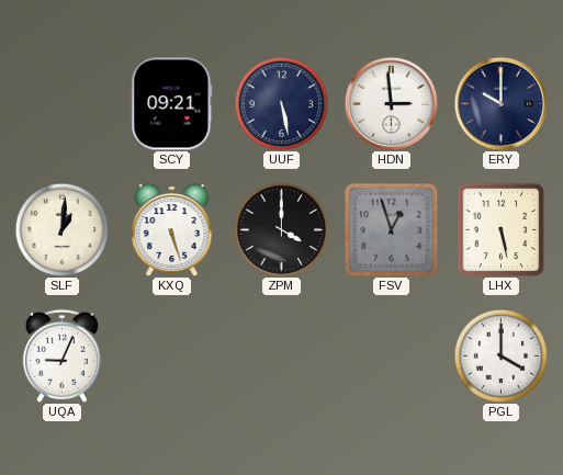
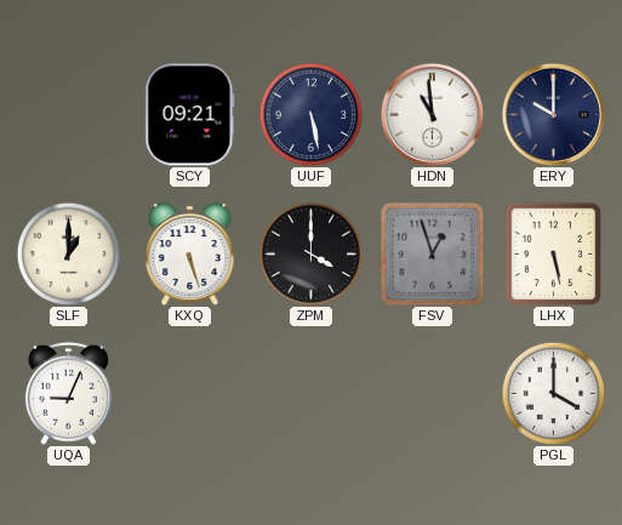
HDN: 2:59 -> 10:59
SLF: 1:01 -> 1:00
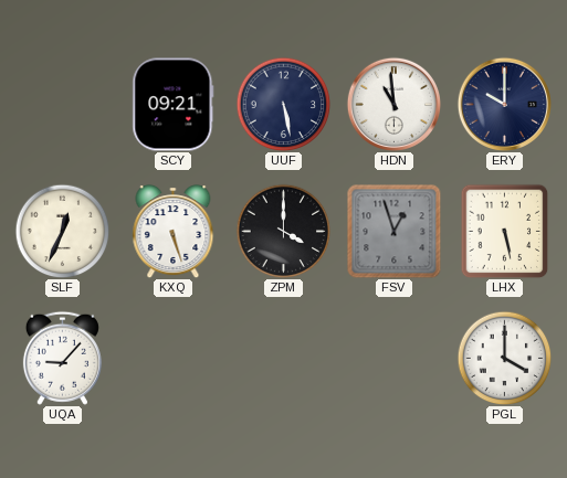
SLF: 1:00 -> 12:34
UQA: 9:04 -> 9:07
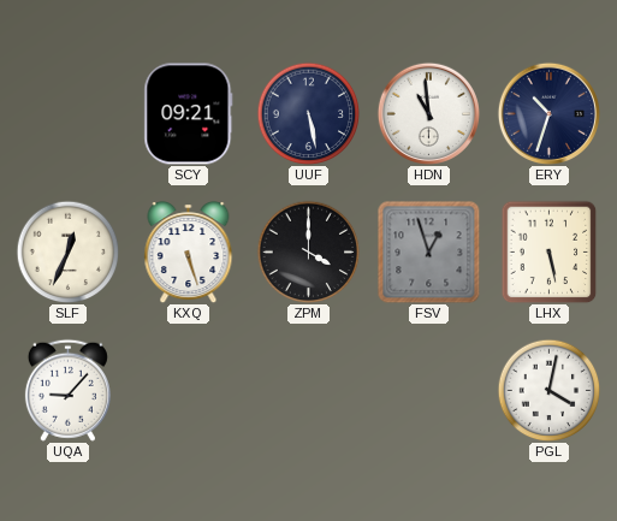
ERY: 10:00 -> 10:33
PGL: 4:00 -> 4:02
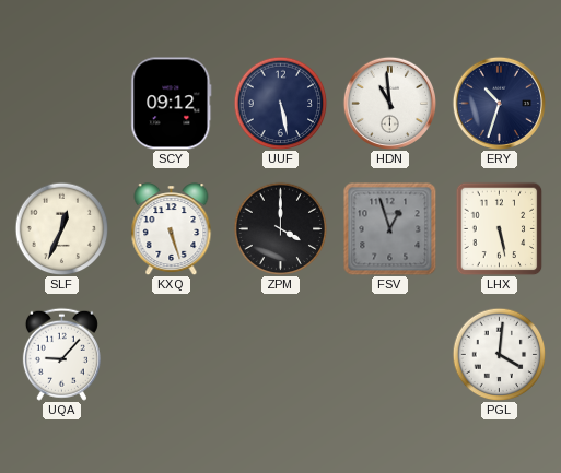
SCY: 09:21 -> 09:12
PGL: 4:02 -> 4:01
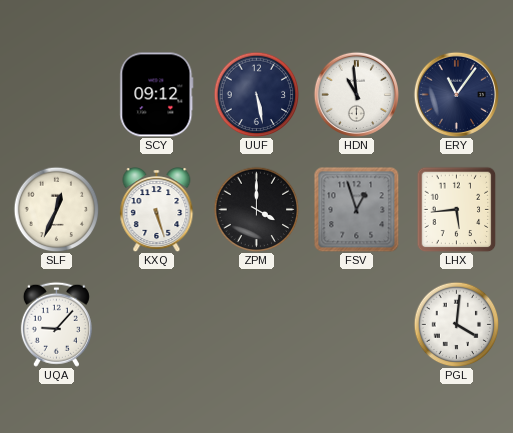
ERY: 10:33 -> 11:06
LHX: 5:28 -> 5:44
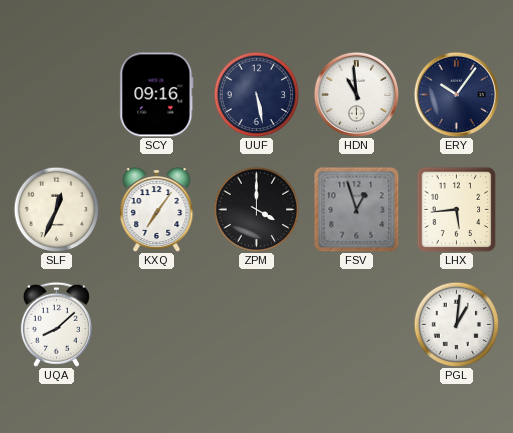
SCY: 09:12 -> 09:16
ERY: 11:06 -> 10:06
KXQ: 5:27 -> 7:06
UQA: 9:07 -> 8:08
PGL: 4:01 -> 1:01
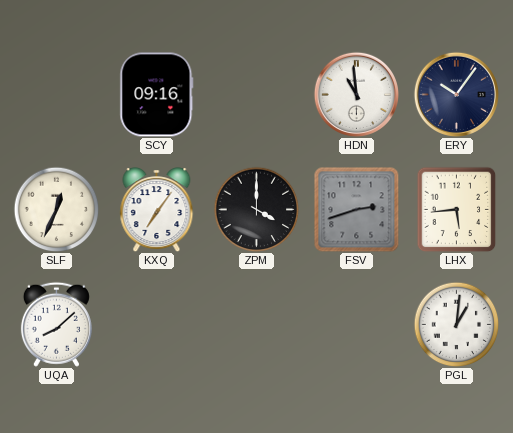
UUF: 5:28 -> none
FSV: 12:57 -> 2:42
